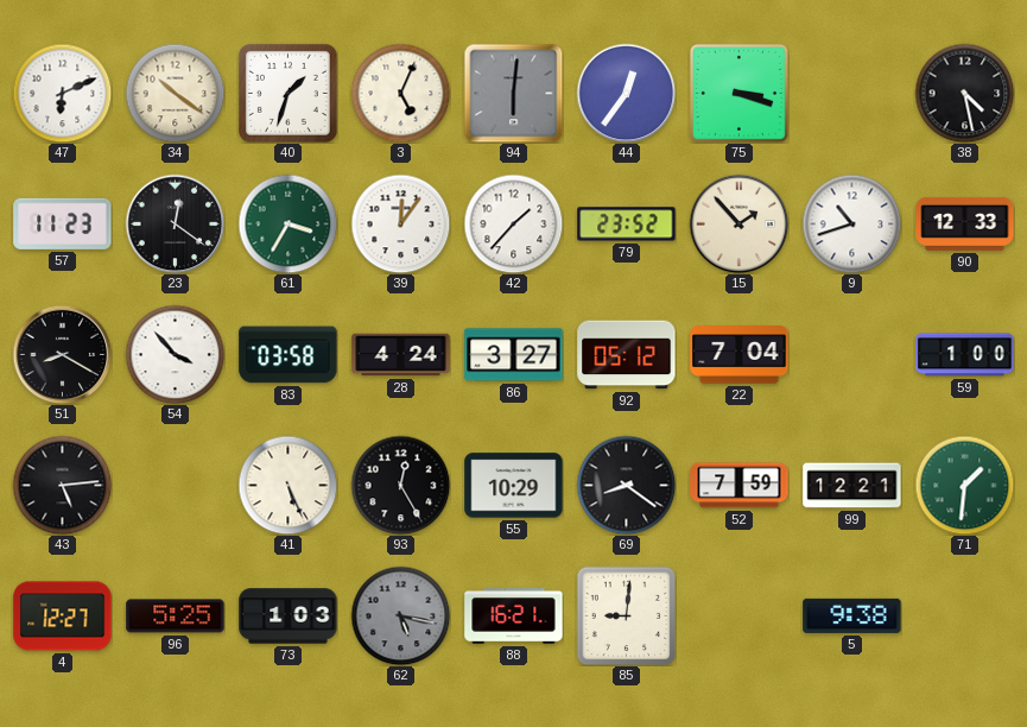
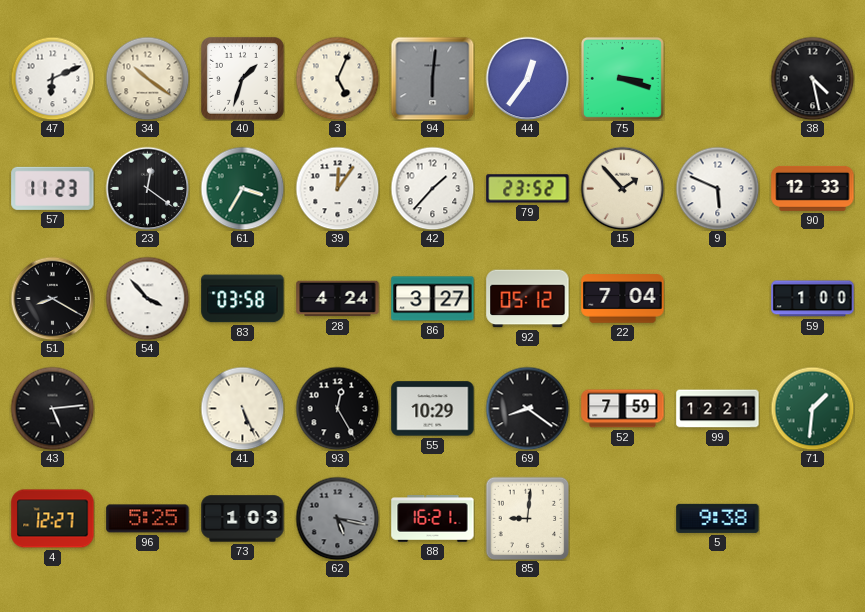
9: 10:42 -> 5:49
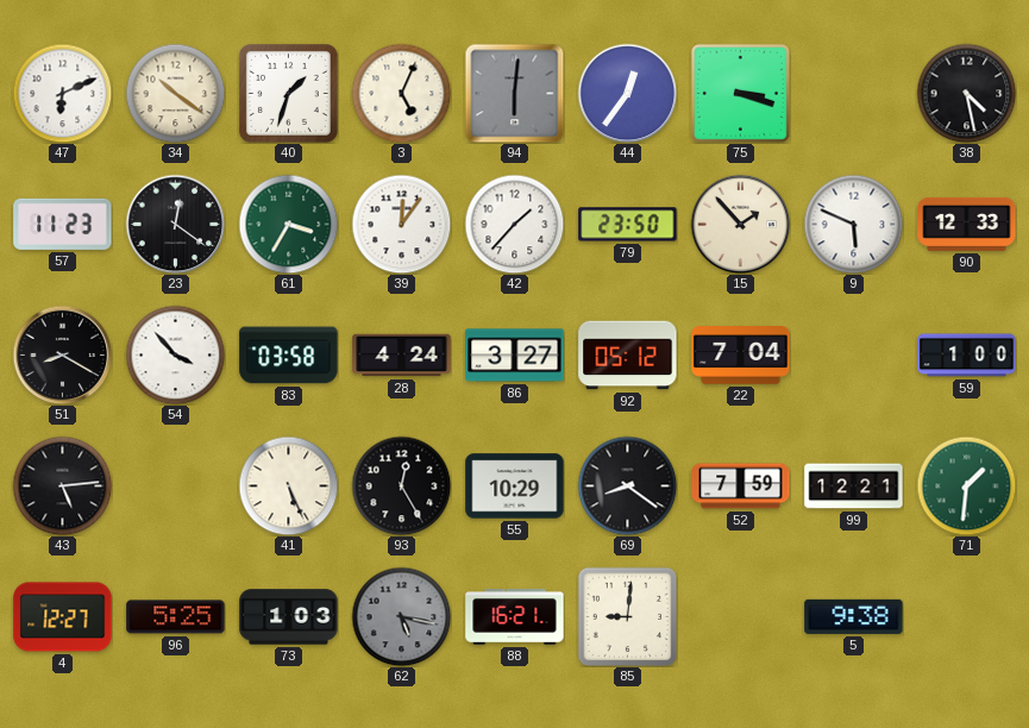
79: 23:52 -> 23:50
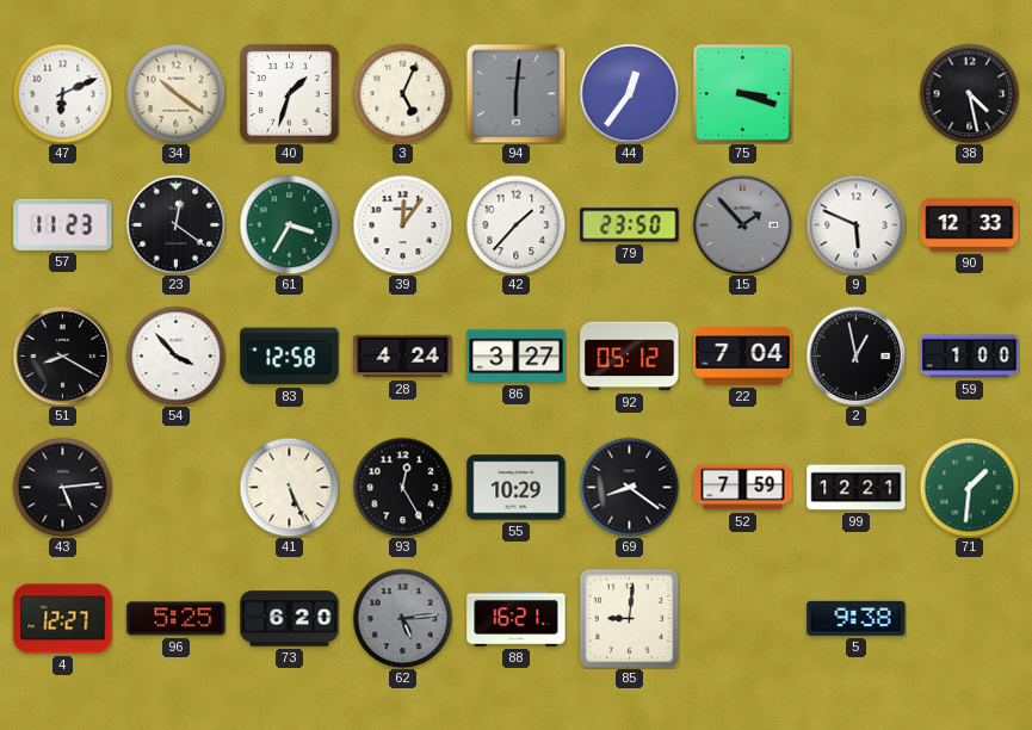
15 dial: cream -> grey
83: 03:58 -> 12:58
2: none -> 12:58
73: 1:03 -> 6:20
62: 5:17 -> 5:14
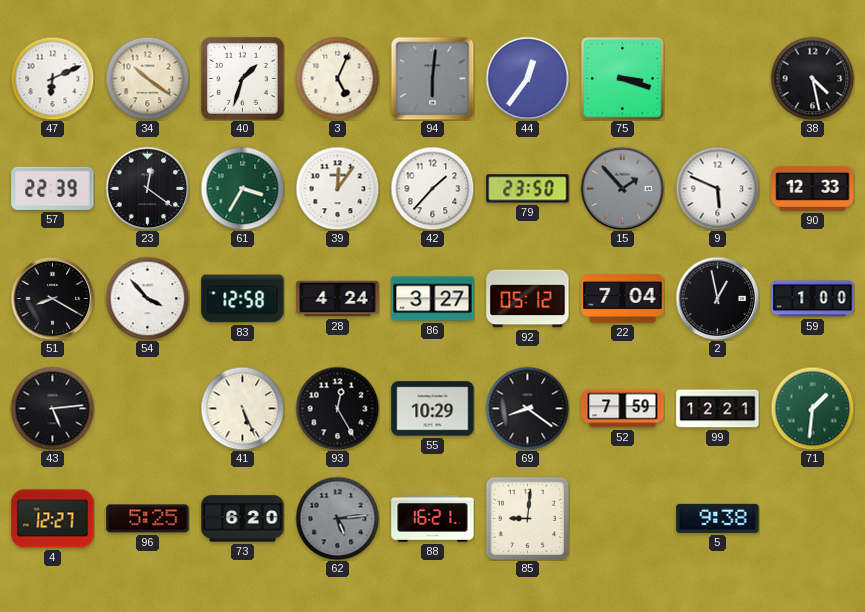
57: 11:23 -> 22:39
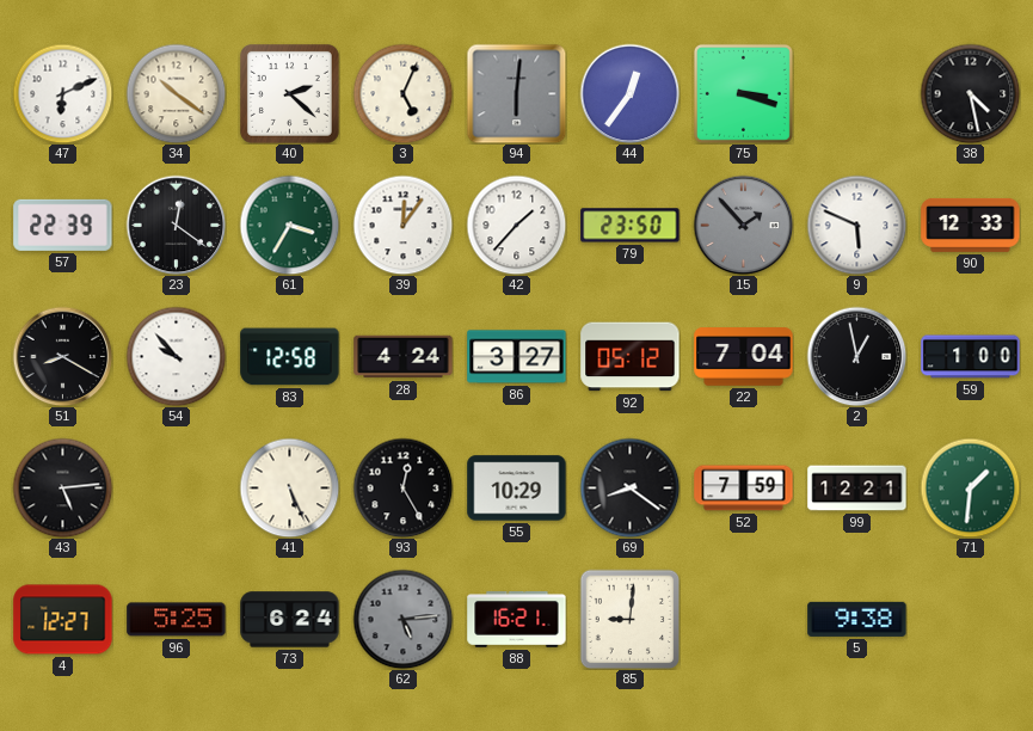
40: 1:33 -> 2:22
54: 3:53 -> 9:53
73: 6:20 -> 6:24
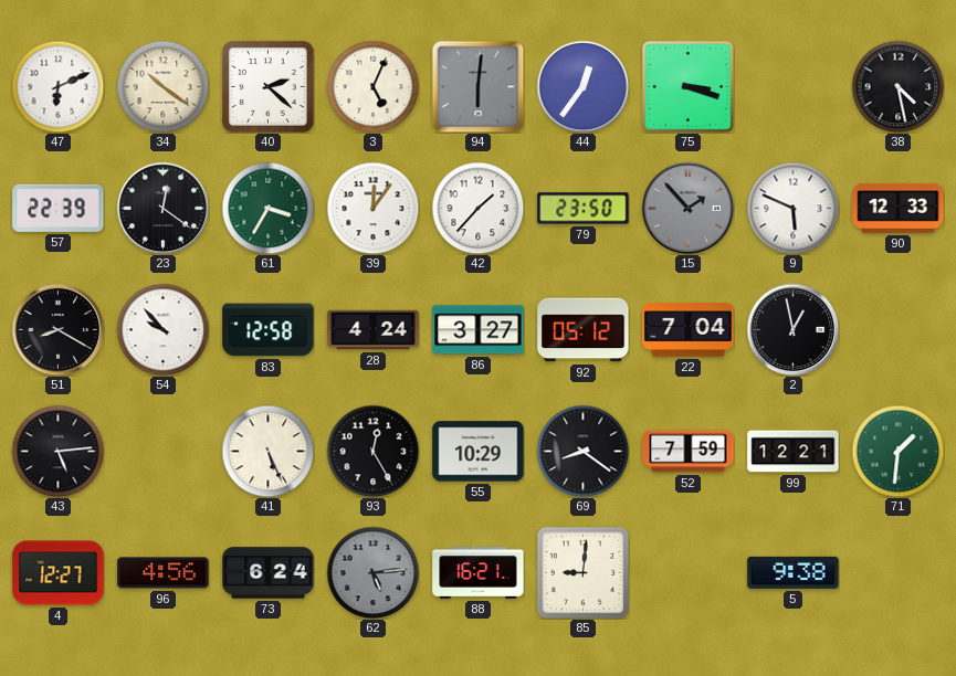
59: 1:00 -> none
96: 5:25 -> 4:56
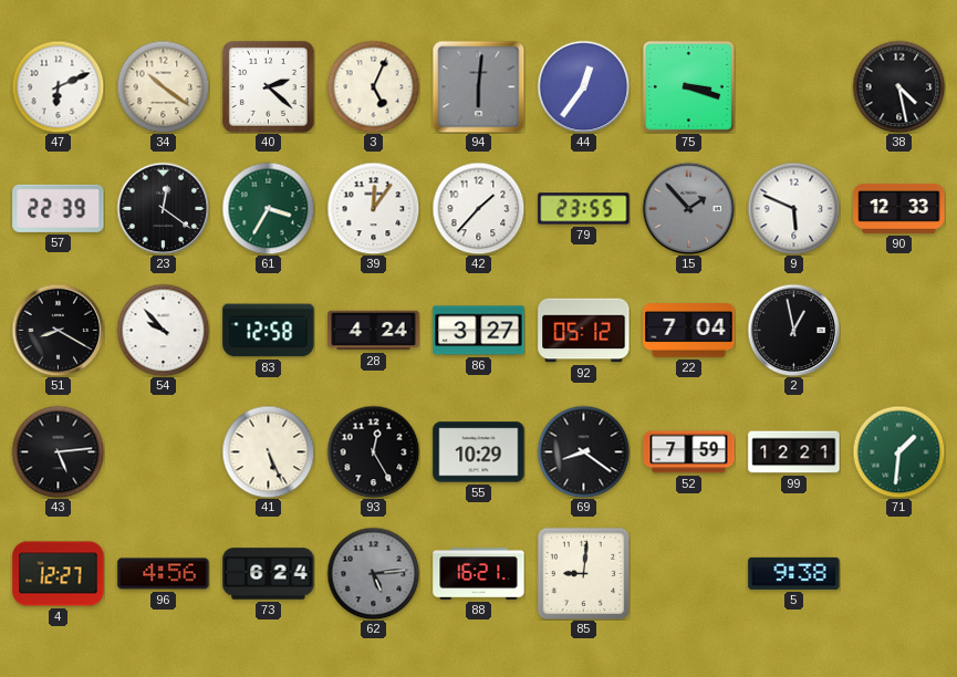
79: 23:50 -> 23:55
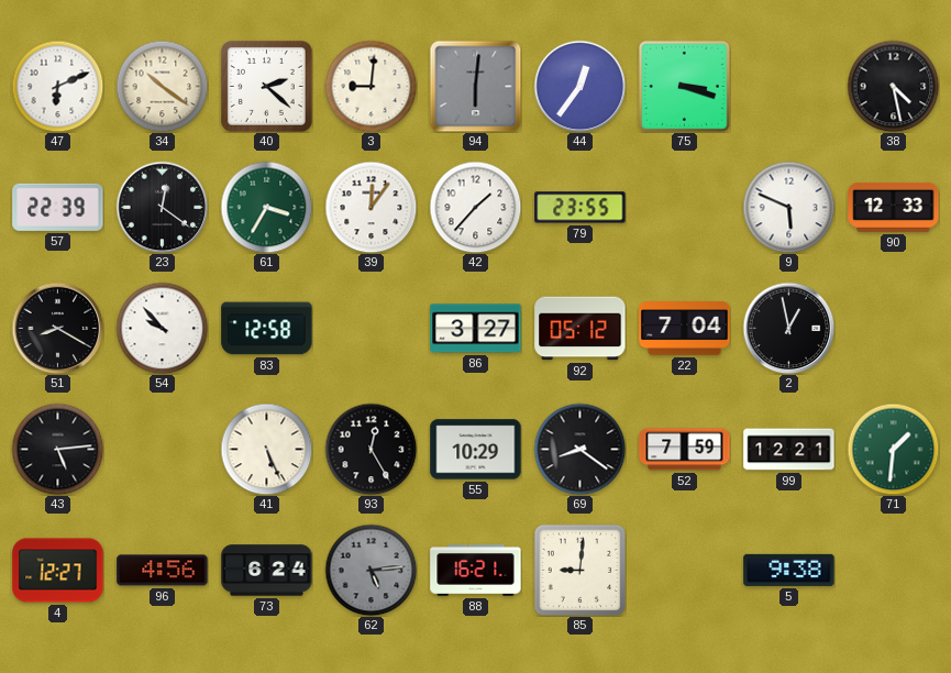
3: 5:04 -> 9:01
15: 1:53 -> none
28: 4:24 -> none
